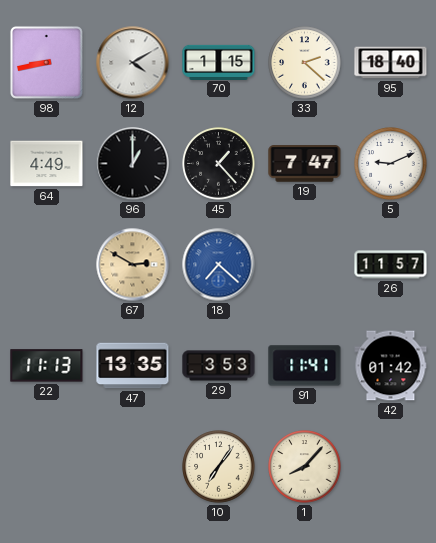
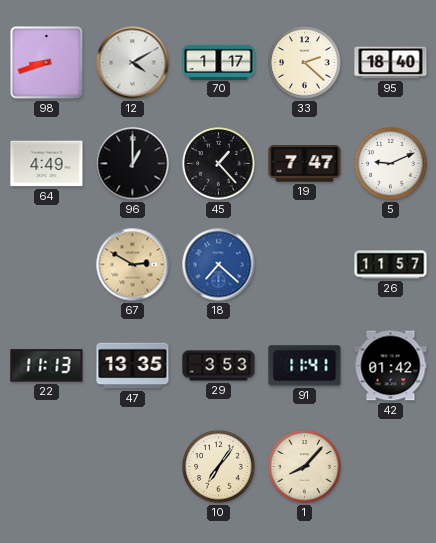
98: 8:43 -> 8:42
70: 1:15 -> 1:17
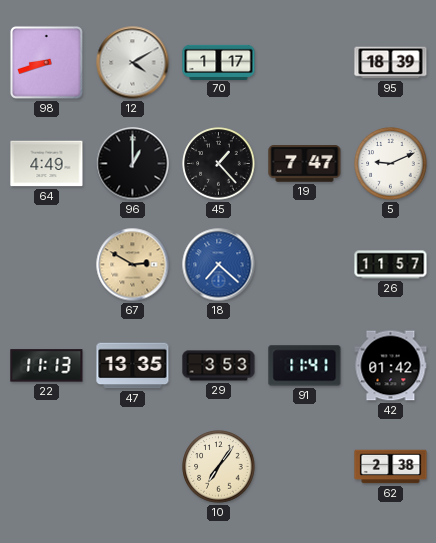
33: 2:22 -> none
95: 18:40 -> 18:39
1: 8:07 -> none
62: none -> 2:38
